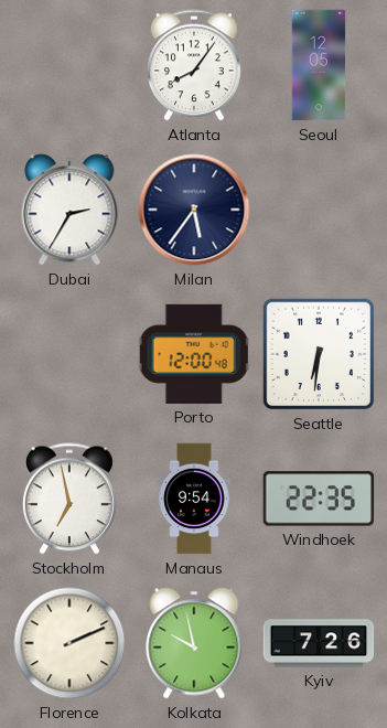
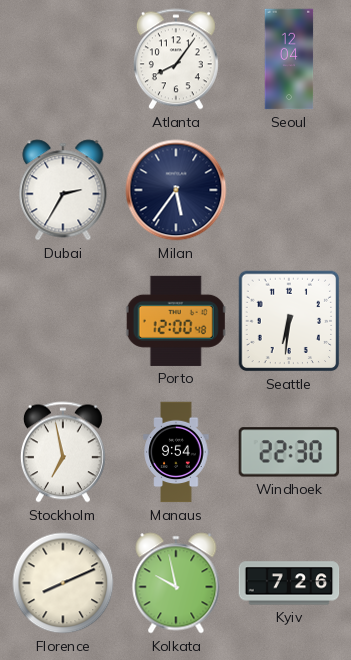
Seoul: 12:05 -> 12:04
Windhoek: 22:35 -> 22:30
Florence: 2:11 -> 8:11
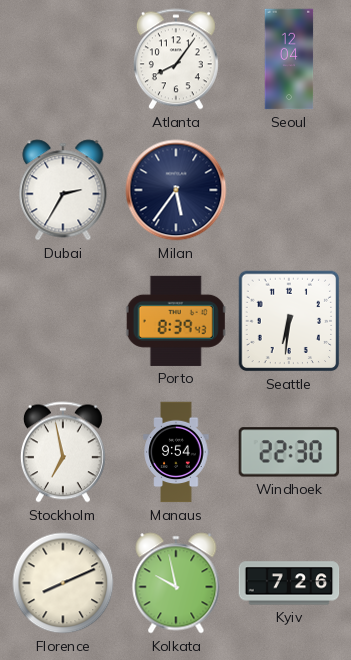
Porto: 12:00 -> 8:39
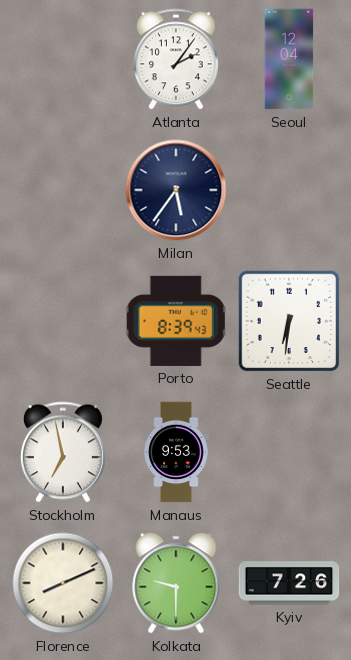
Atlanta: 8:06 -> 2:06
Dubai: 2:35 -> none
Manaus: 9:54 -> 9:53
Windhoek: 22:30 -> none
Kolkata: 9:58 -> 9:30
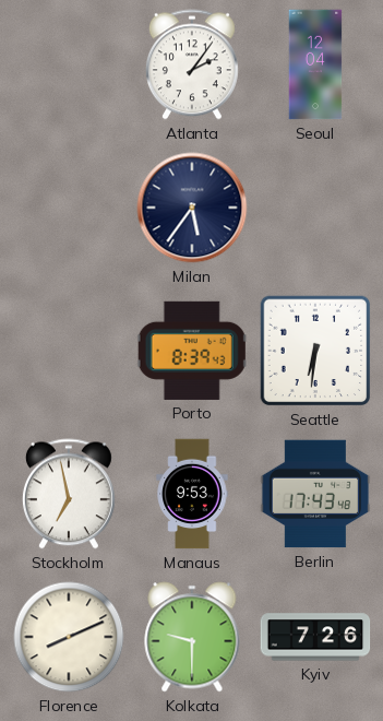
Berlin: none -> 17:43
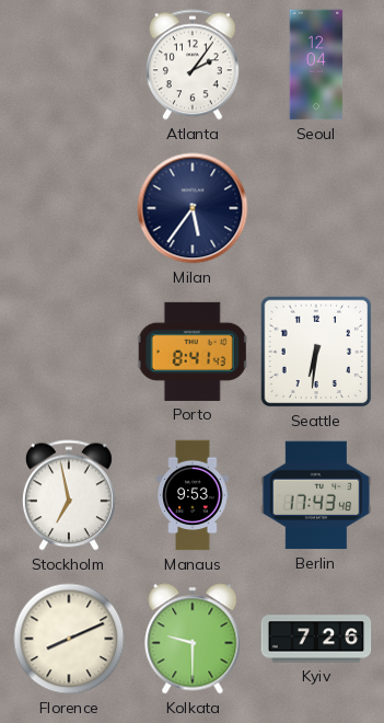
Porto: 8:39 -> 8:41
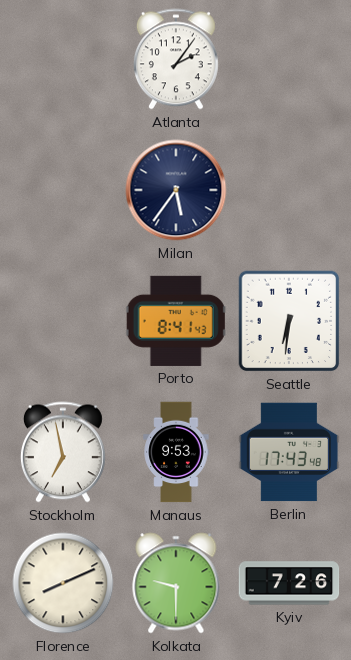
Seoul: 12:04 -> none
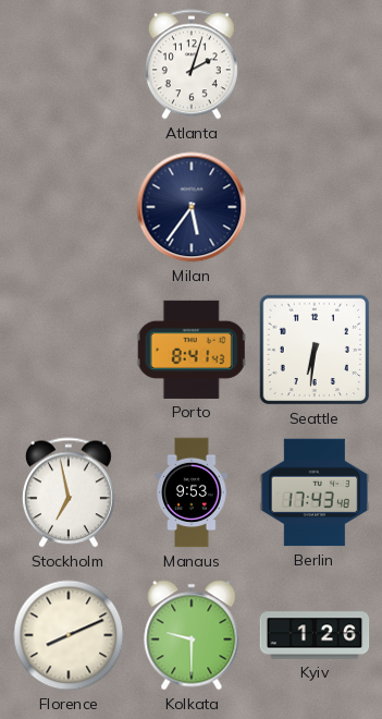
Atlanta: 2:06 -> 2:03
Kyiv: 7:26 -> 1:26
